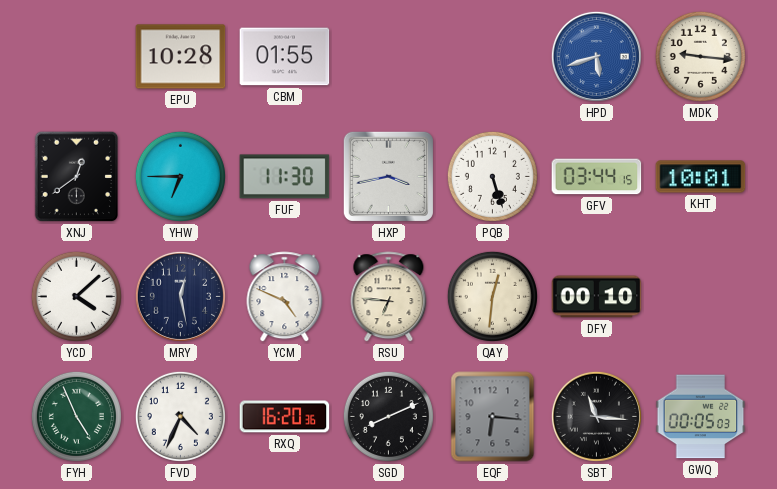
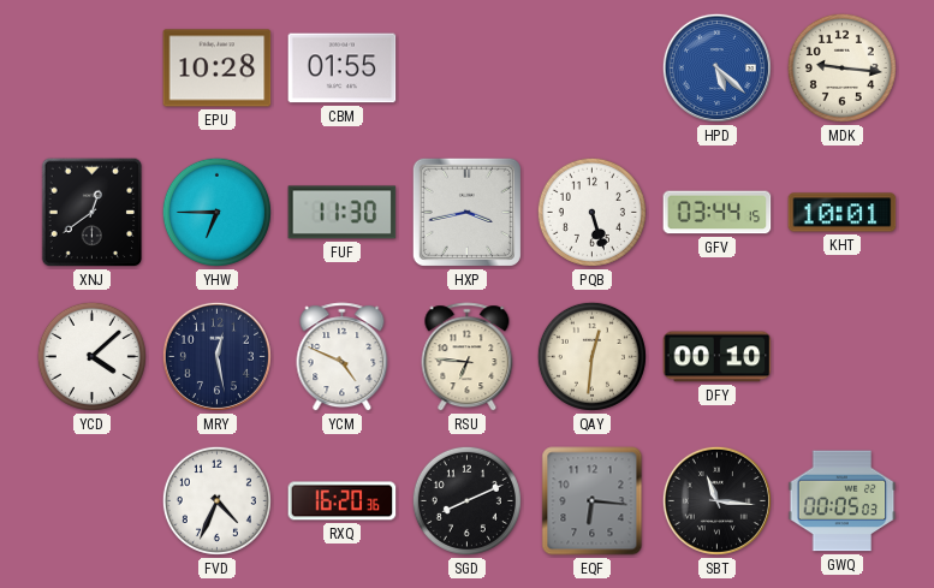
HPD: 5:42 -> 5:22
FYH: 4:56 -> none
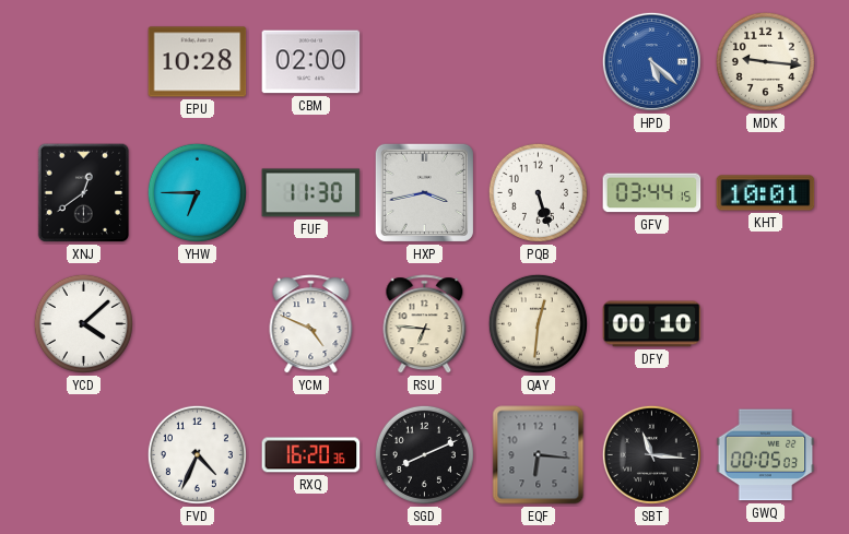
CBM: 01:55 -> 02:00
MRY: 12:28 -> none
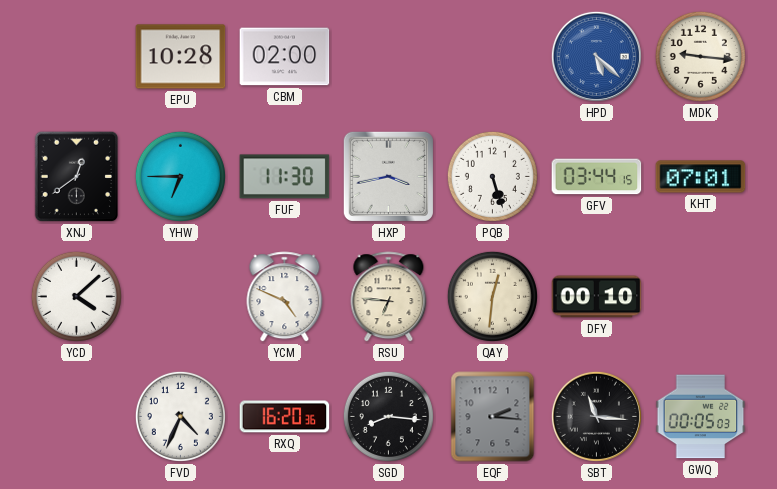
KHT: 10:01 -> 07:01
SGD: 8:11 -> 8:16
EQF: 6:16 -> 2:16
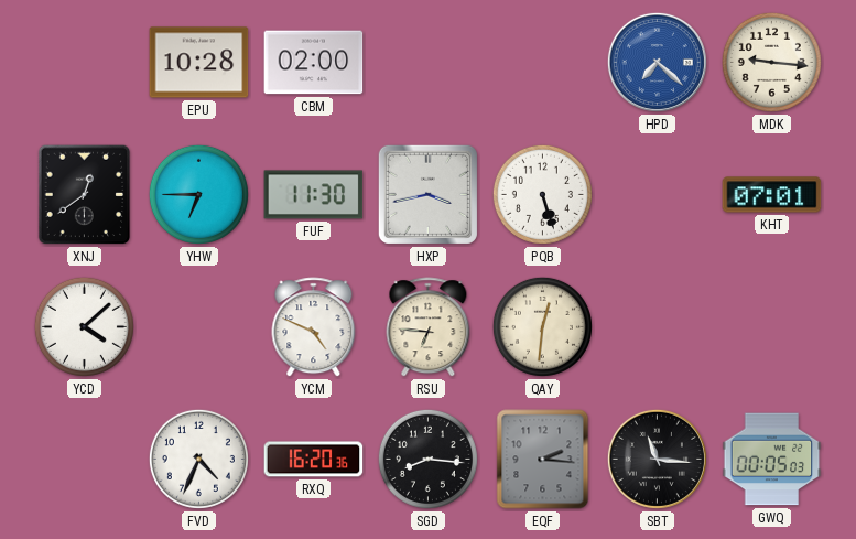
HPD: 5:22 -> 7:22
GFV: 03:44 -> none
DFY: 00:10 -> none
